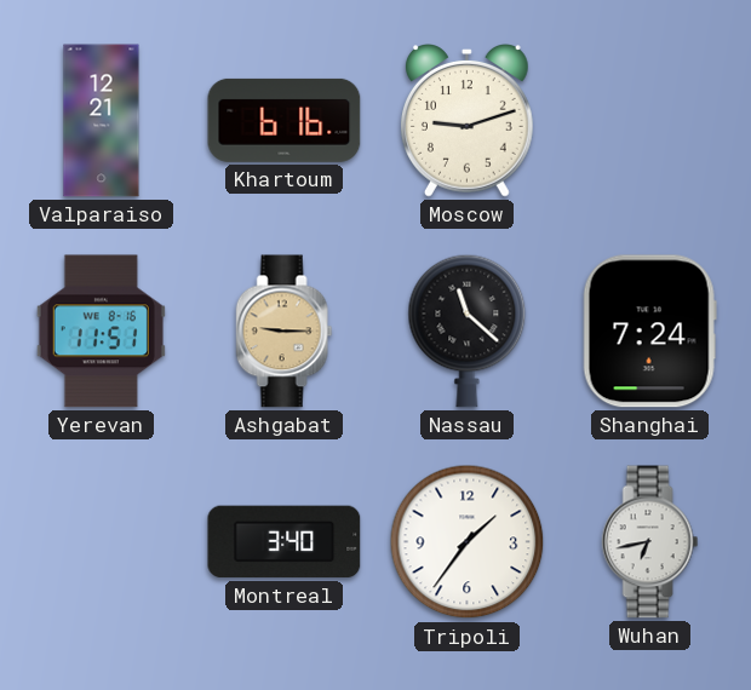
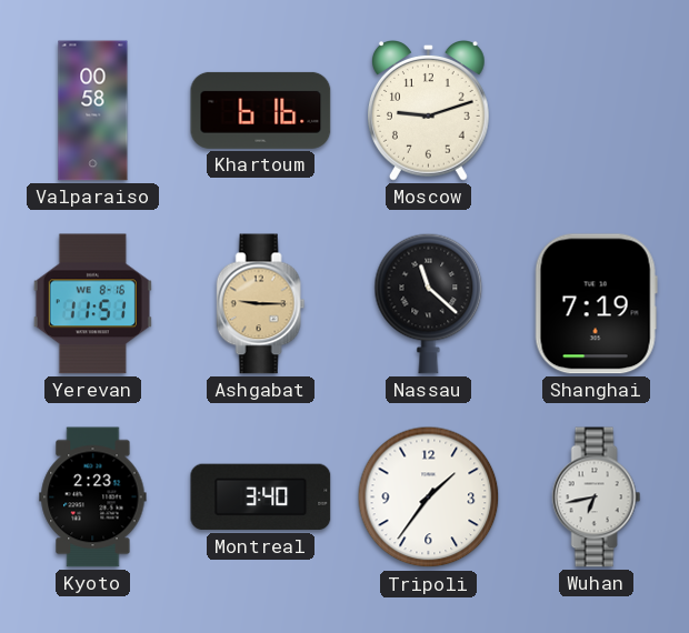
Valparaiso: 12:21 -> 00:58
Shanghai: 7:24 -> 7:19
Kyoto: none -> 2:23
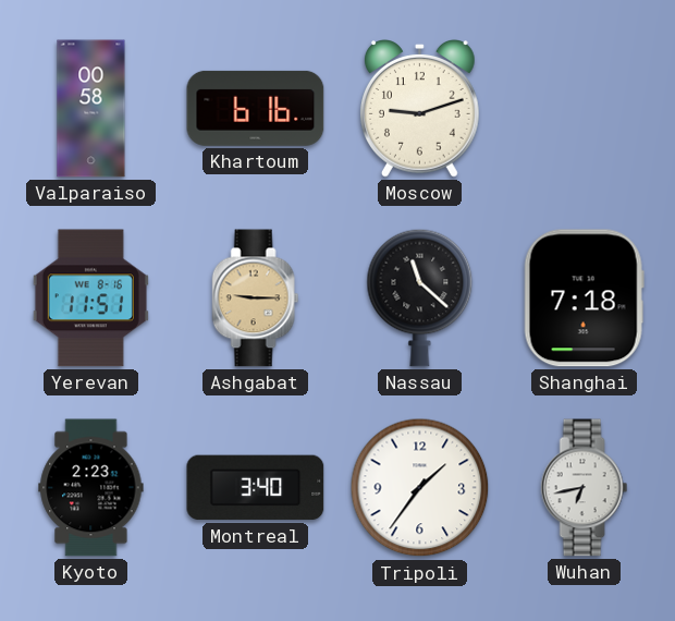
Shanghai: 7:19 -> 7:18
